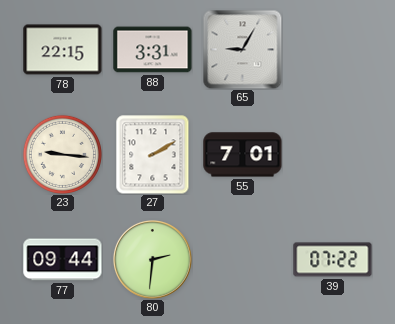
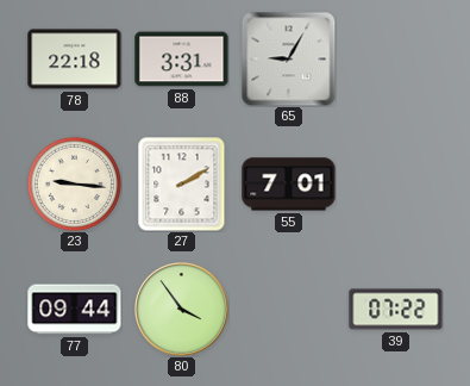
78: 22:15 -> 22:18
80: 2:31 -> 3:54
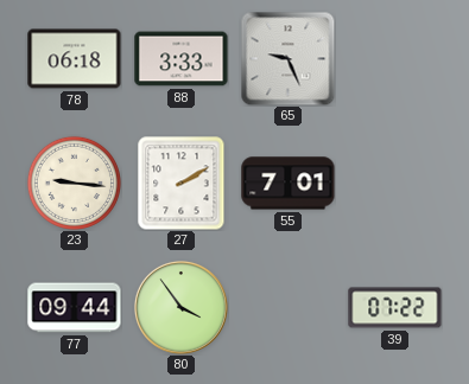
78: 22:18 -> 06:18
88: 3:31 -> 3:33
65: 9:05 -> 9:26
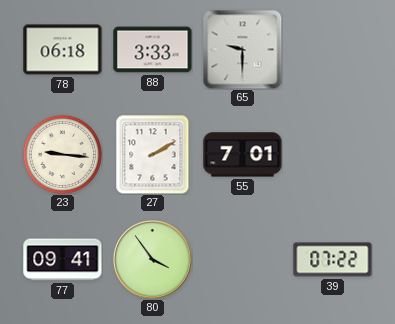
65: 9:26 -> 9:30
77: 09:44 -> 09:41
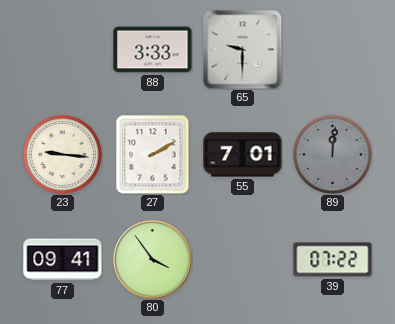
78: 06:18 -> none
89: none -> 12:01
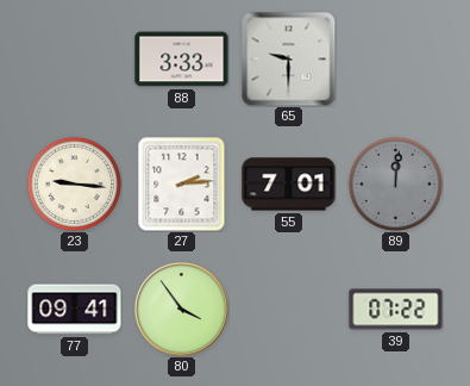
27: 2:10 -> 2:14
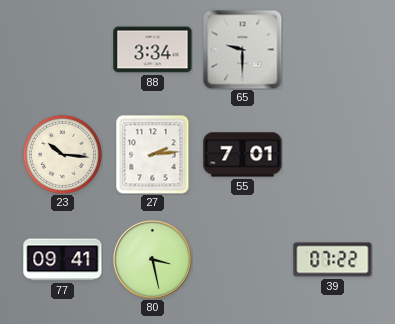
88: 3:33 -> 3:34
23: 9:16 -> 10:16
89: 12:01 -> none
80: 3:54 -> 3:28
